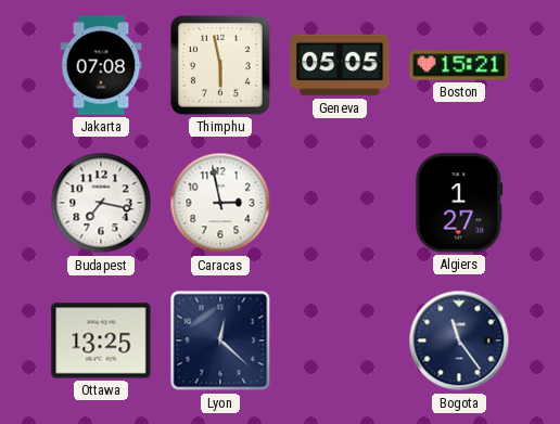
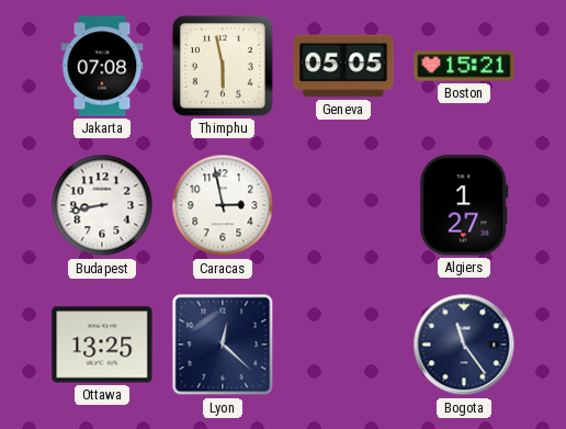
Budapest: 7:17 -> 8:43
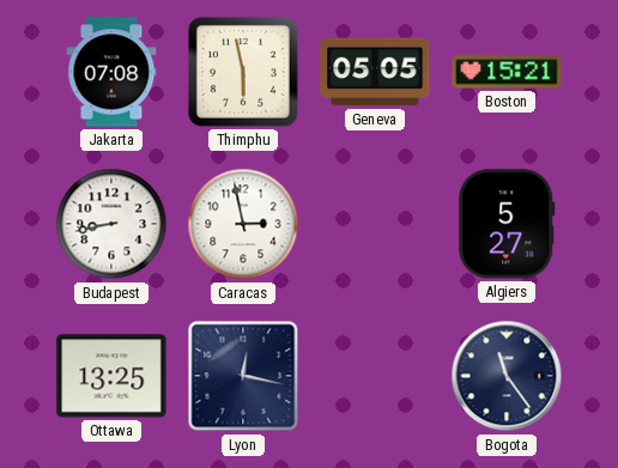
Algiers: 1:27 -> 5:27
Lyon: 12:22 -> 12:17
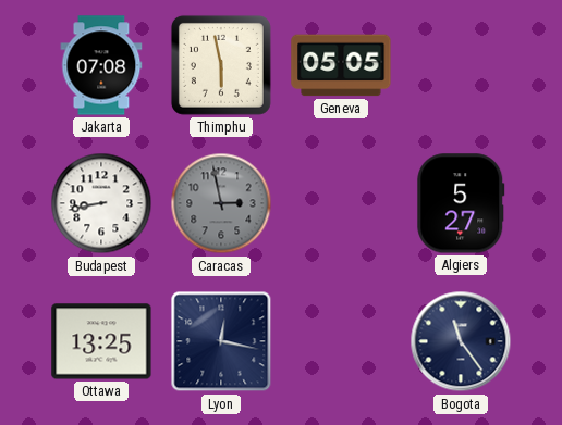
Boston: 15:21 -> none
Caracas dial: white -> grey
